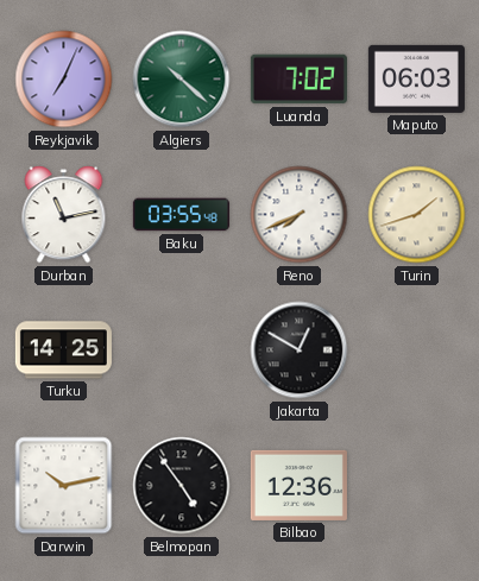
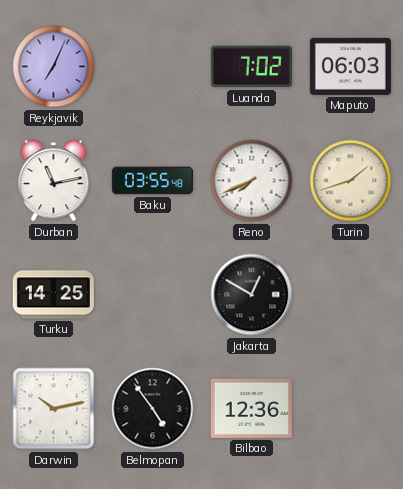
Algiers: 10:22 -> none
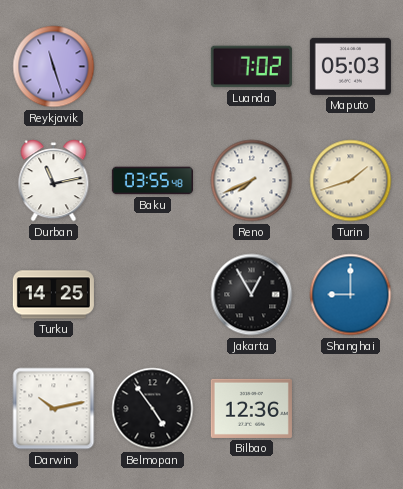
Reykjavik: 7:04 -> 11:27
Maputo: 06:03 -> 05:03
Jakarta: 12:50 -> 12:55
Shanghai: none -> 9:00
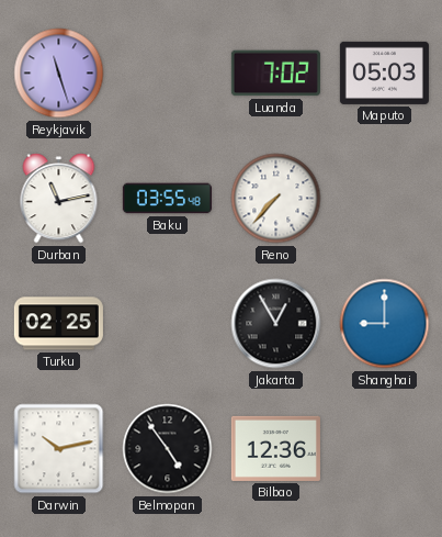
Reno: 7:41 -> 7:37
Turin: 1:42 -> none
Turku: 14:25 -> 02:25
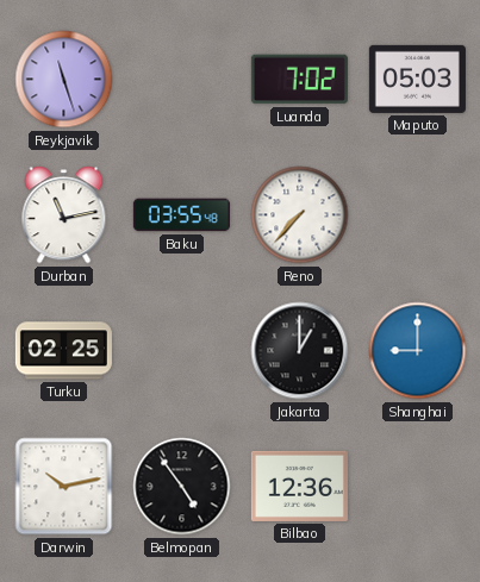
Jakarta: 12:55 -> 1:00
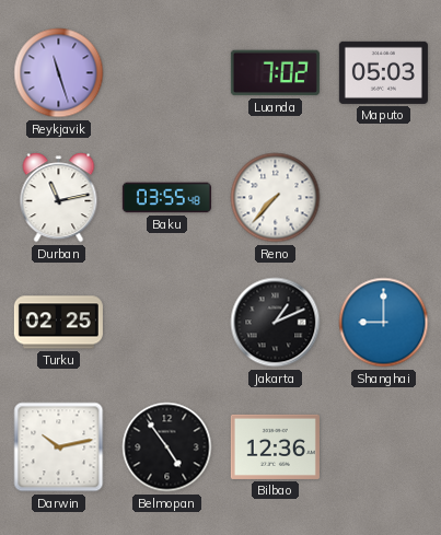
Jakarta: 1:00 -> 1:11
